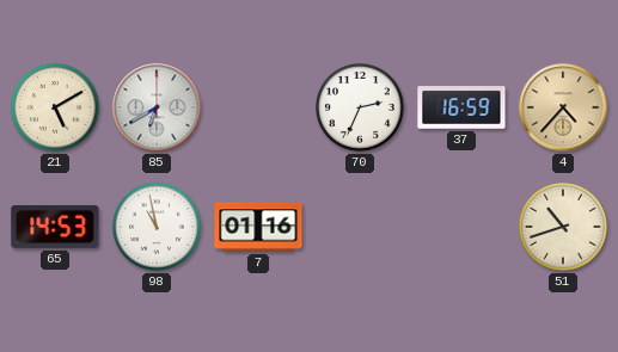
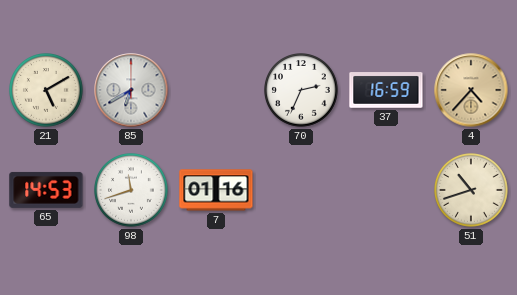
98: 10:58 -> 11:42
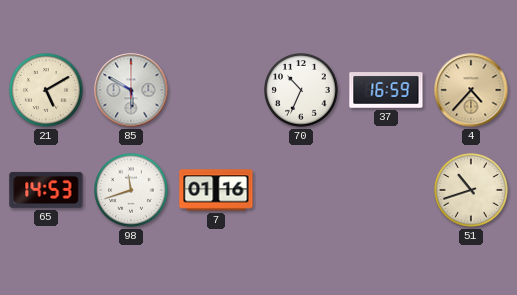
85: 6:40 -> 5:50
70: 2:34 -> 10:34
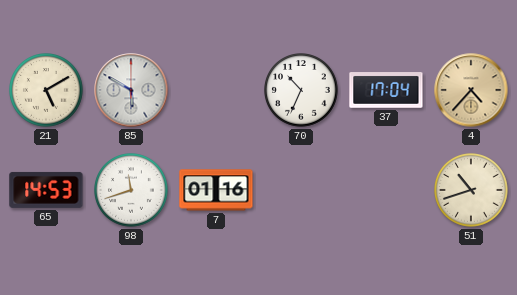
37: 16:59 -> 17:04
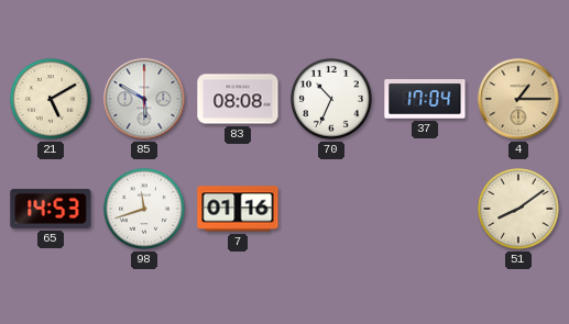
83: none -> 08:08
4: 4:37 -> 1:15
51: 10:42 -> 8:09
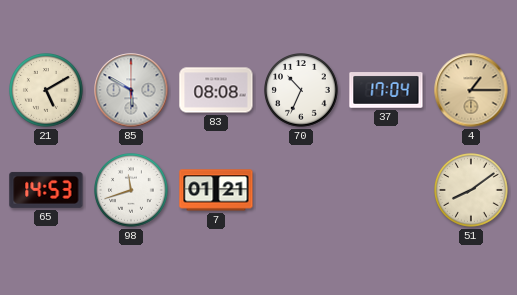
7: 01:16 -> 01:21
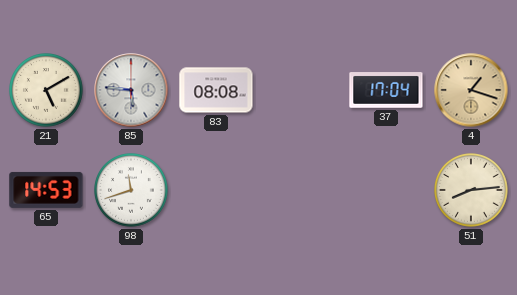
85: 5:50 -> 5:46
70: 10:34 -> none
4: 1:15 -> 1:18
7: 01:21 -> none
51: 8:09 -> 8:14
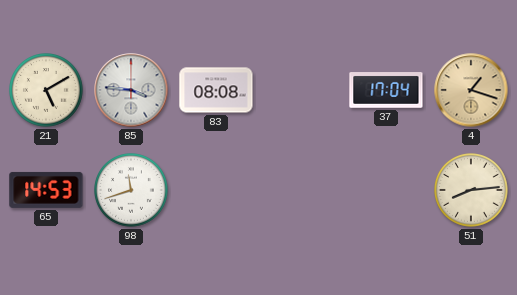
85: 5:46 -> 3:46
